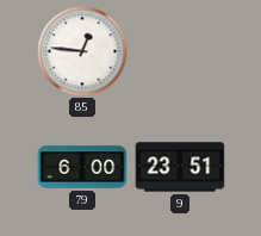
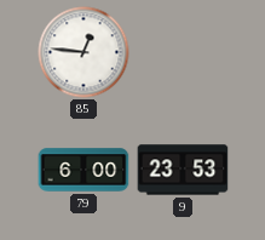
9: 23:51 -> 23:53
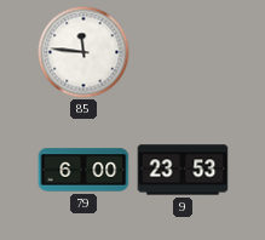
85: 12:46 -> 11:46
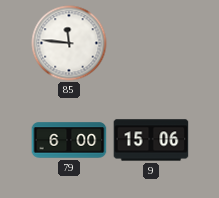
9: 23:53 -> 15:06
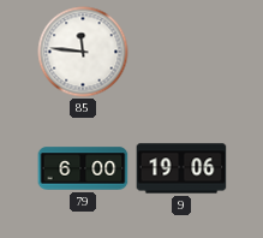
9: 15:06 -> 19:06
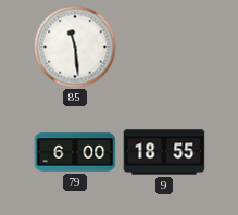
85: 11:46 -> 11:29
9: 19:06 -> 18:55
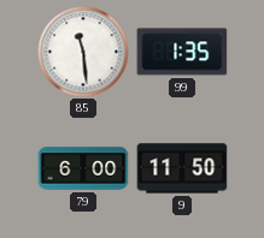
99: none -> 1:35
9: 18:55 -> 11:50
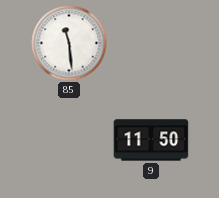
99: 1:35 -> none
79: 6:00 -> none
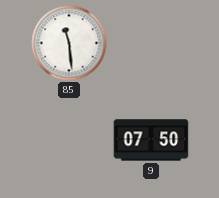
9: 11:50 -> 07:50
